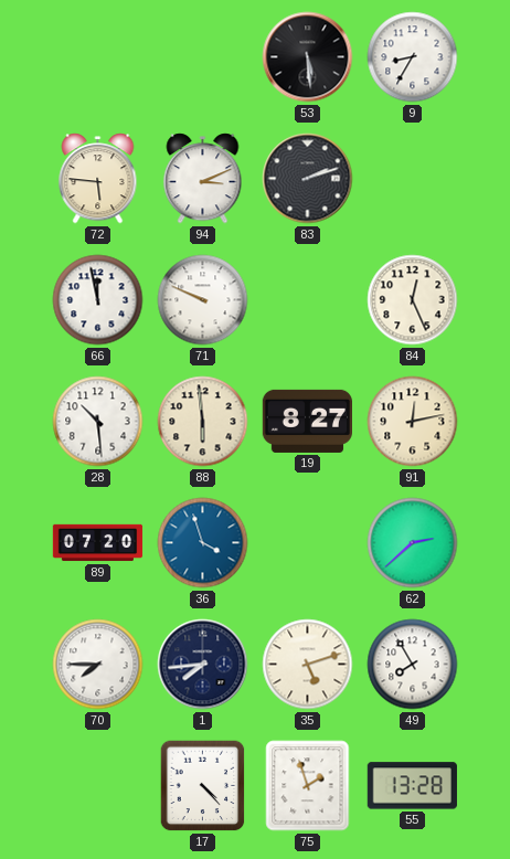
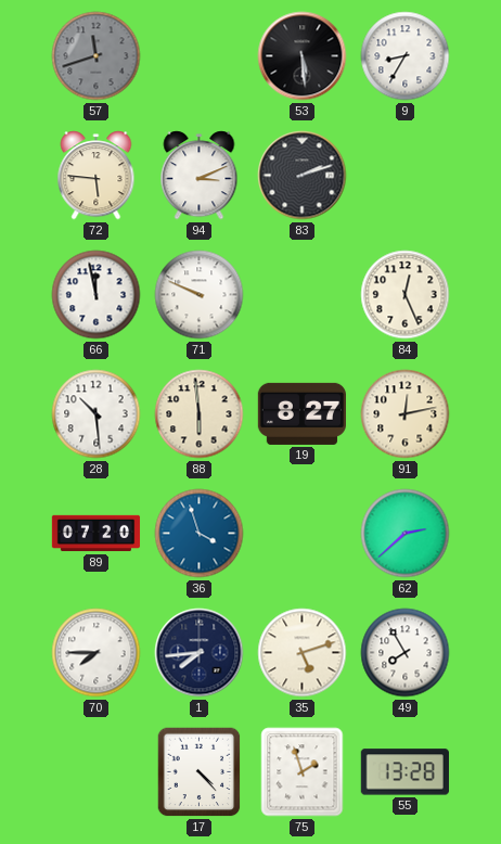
57: none -> 11:42
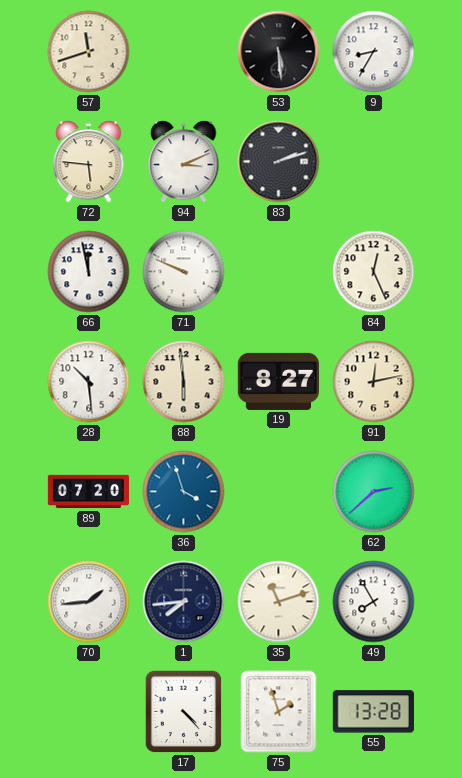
57 dial: grey -> cream
70: 7:45 -> 1:44
35: 5:12 -> 11:12
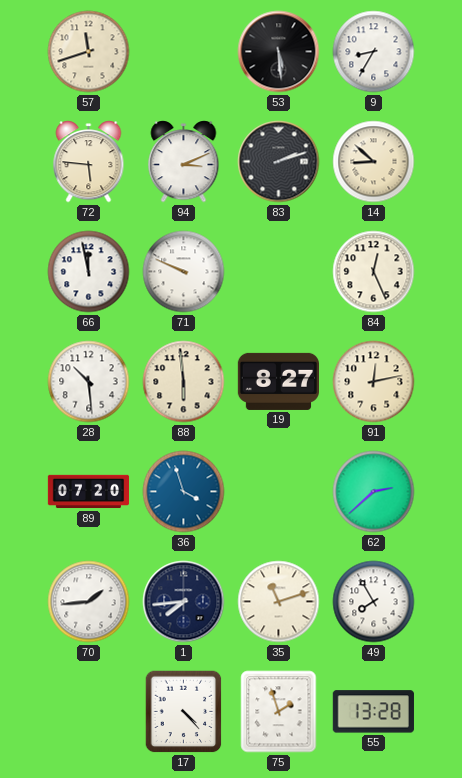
14: none -> 8:52
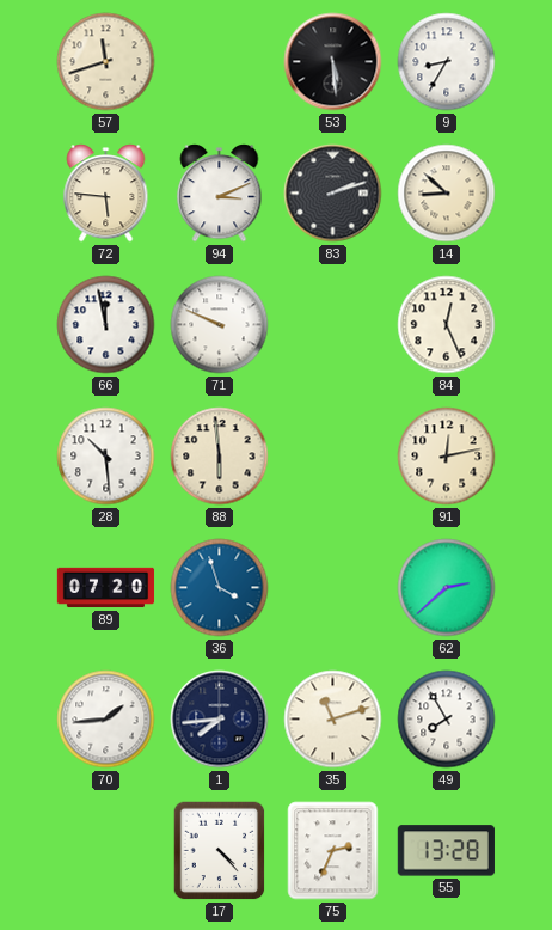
19: 8:27 -> none
75: 1:57 -> 2:34
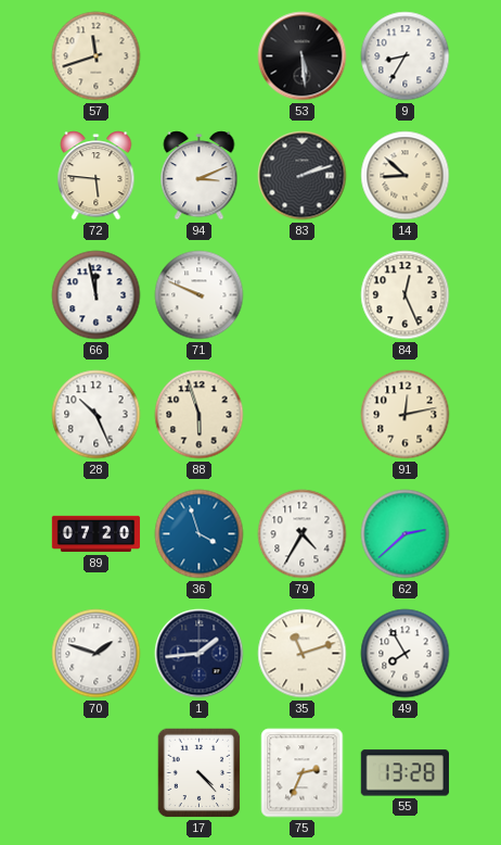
28: 10:29 -> 10:26
88: 5:59 -> 5:57
79: none -> 4:35
70: 1:44 -> 1:48
1: 7:44 -> 1:44
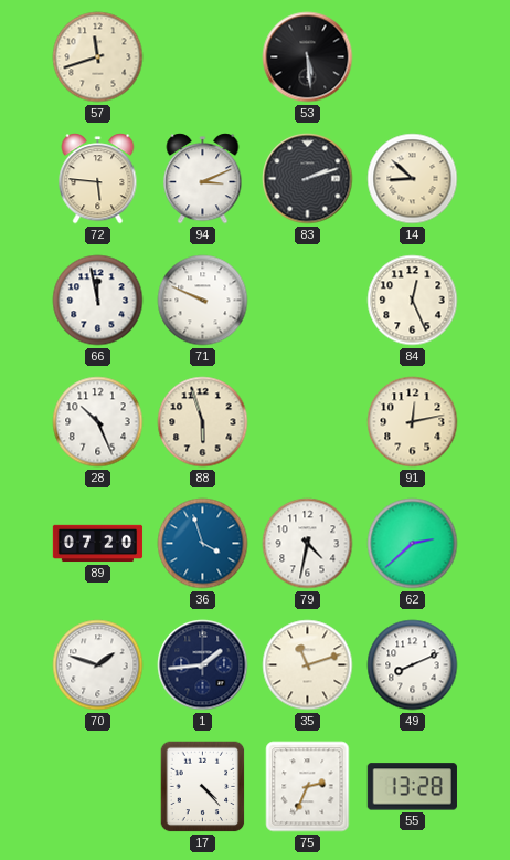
9: 8:35 -> none
79: 4:35 -> 4:32
49: 7:55 -> 8:11
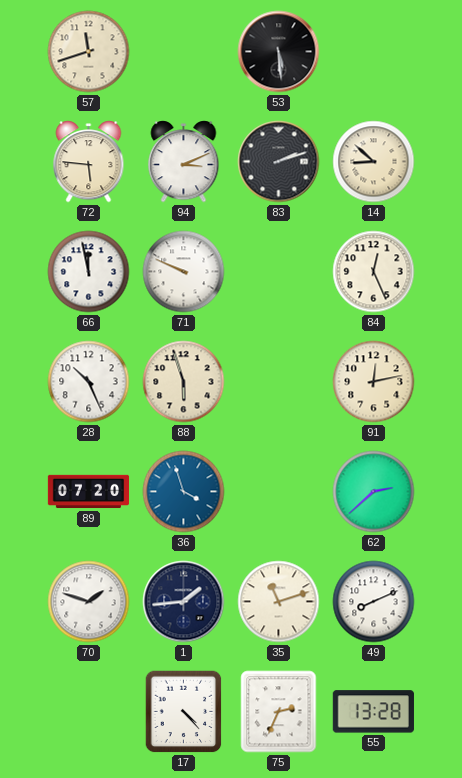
79: 4:32 -> none
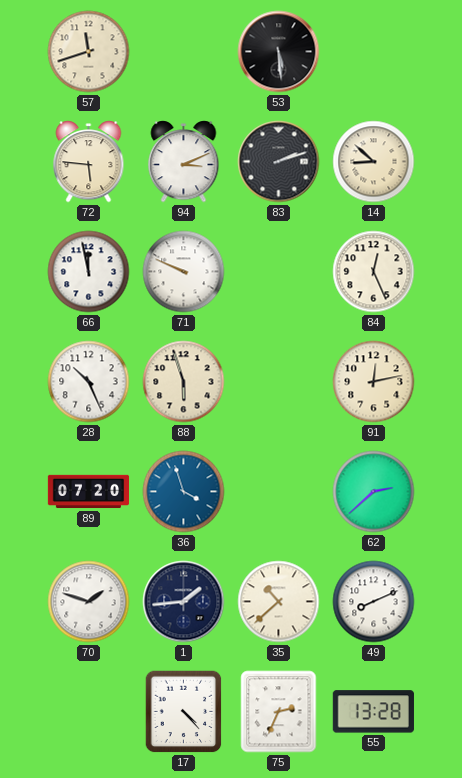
35: 11:12 -> 10:38
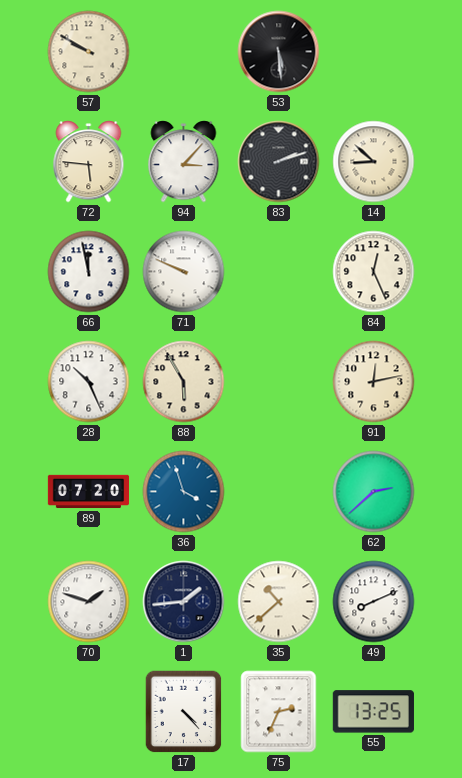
57: 11:42 -> 9:50
94: 3:11 -> 3:07
88: 5:57 -> 5:55
55: 13:28 -> 13:25
